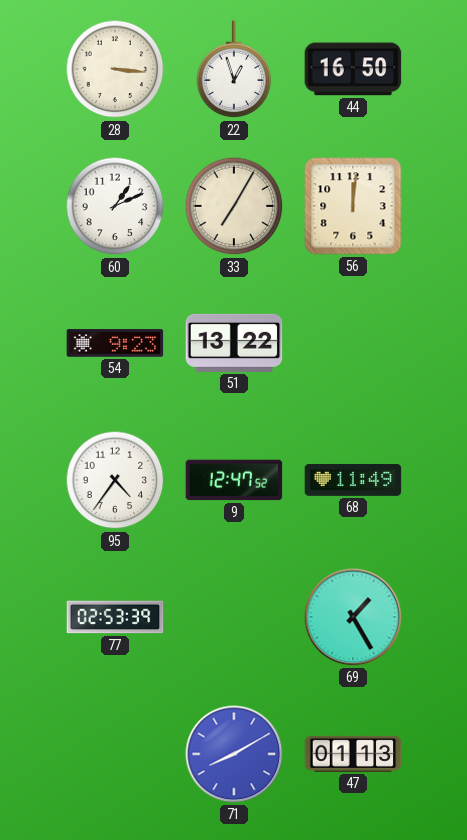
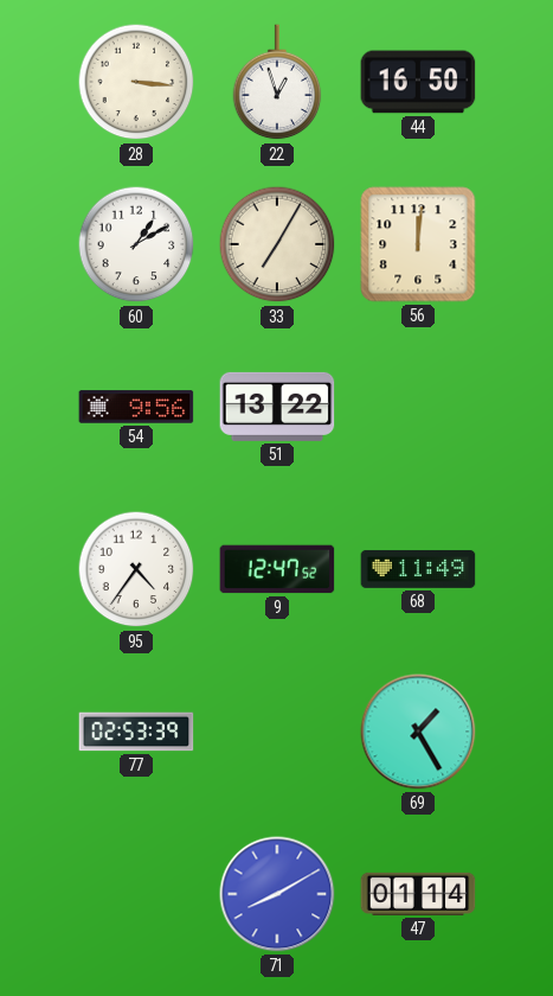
60: 1:11 -> 1:10
54: 9:23 -> 9:56
47: 01:13 -> 01:14
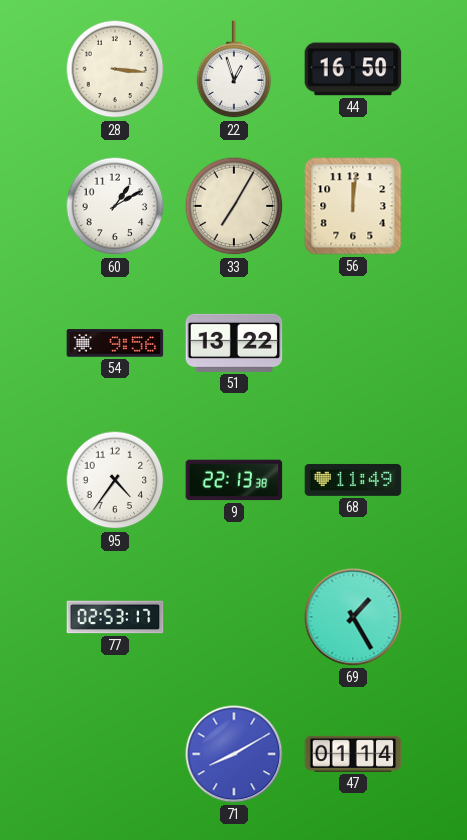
9: 12:47 -> 22:13
77: 02:53:39 -> 02:53:17
